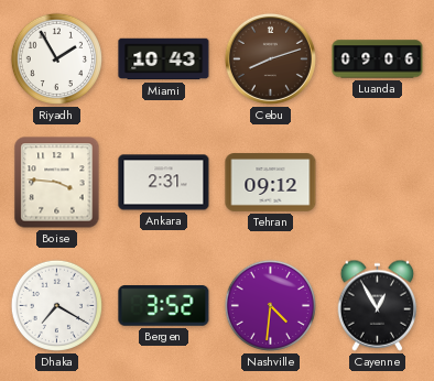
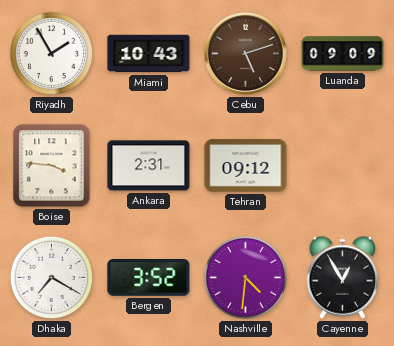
Cebu: 8:12 -> 5:12
Luanda: 09:06 -> 09:09
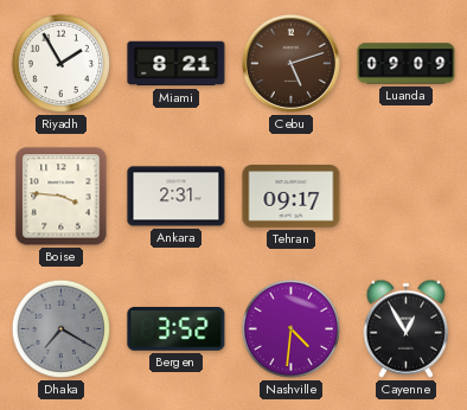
Miami: 10:43 -> 8:21
Tehran: 09:12 -> 09:17
Dhaka dial: white -> grey
